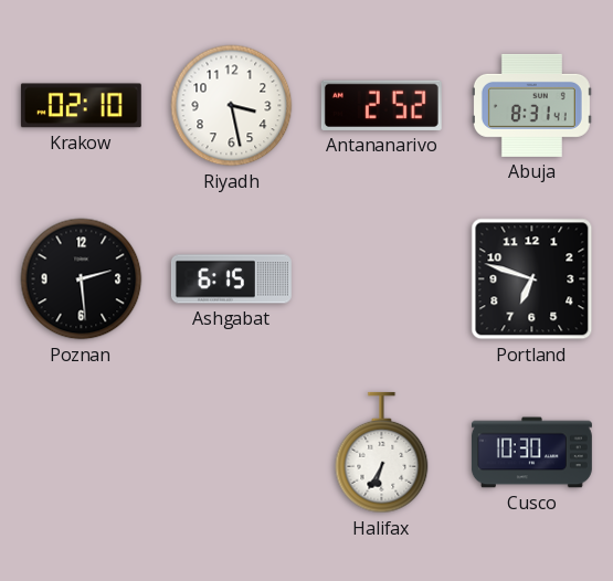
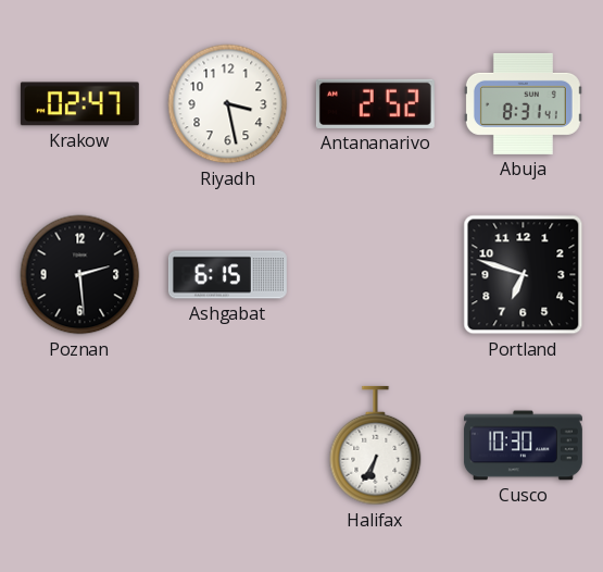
Krakow: 02:10 -> 02:47
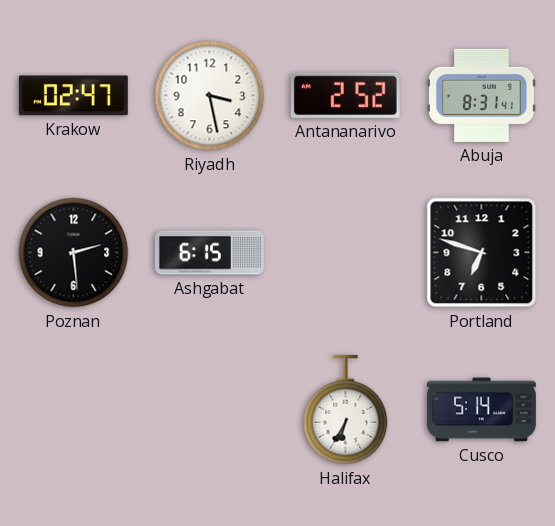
Cusco: 10:30 -> 5:14
